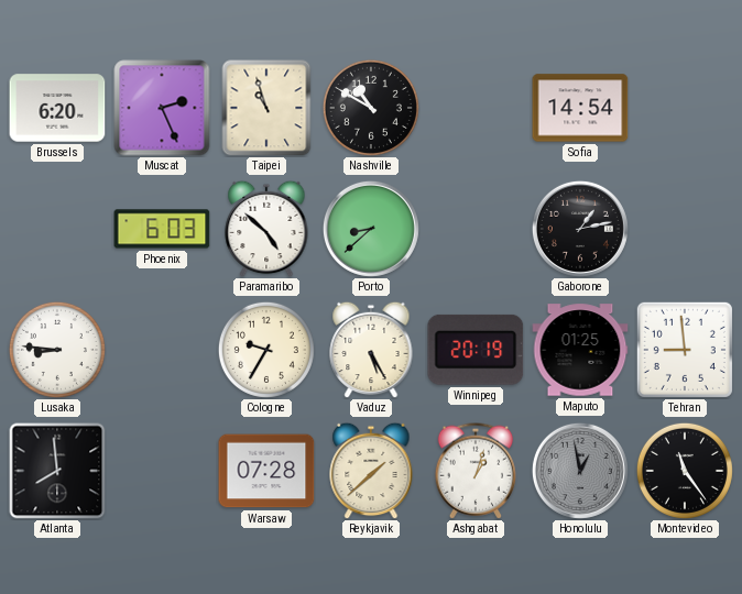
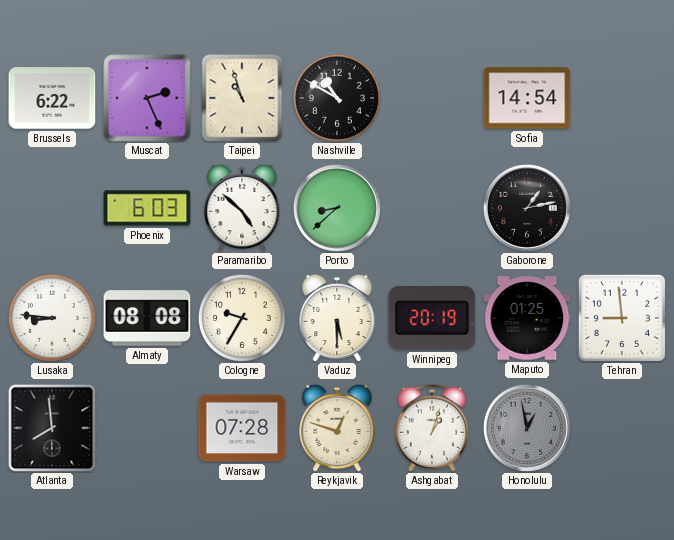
Brussels: 6:20 -> 6:22
Almaty: none -> 08:08
Vaduz: 5:25 -> 5:30
Reykjavik: 1:38 -> 12:48
Montevideo: 11:24 -> none
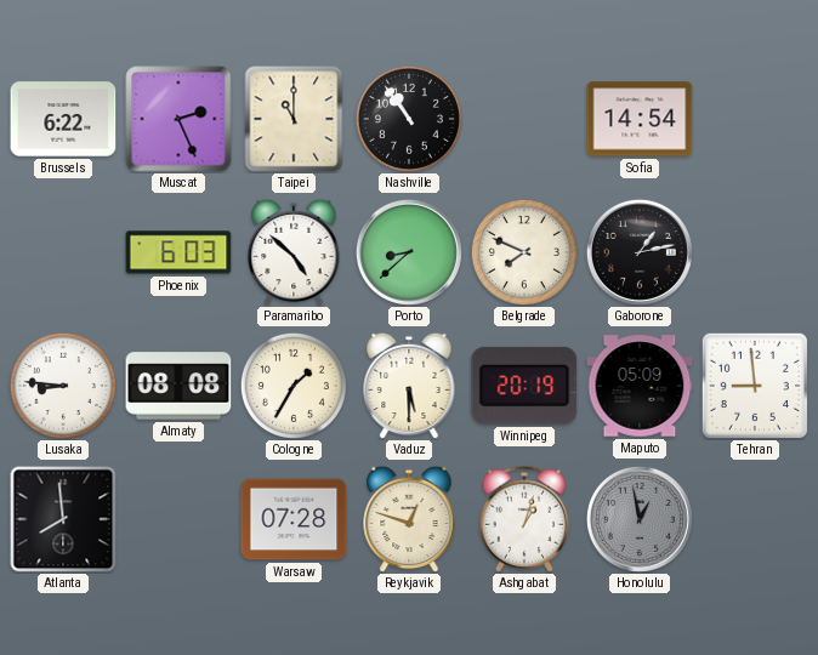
Taipei: 10:57 -> 11:00
Nashville: 10:50 -> 10:54
Belgrade: none -> 7:49
Cologne: 9:35 -> 1:35
Maputo: 01:25 -> 05:09
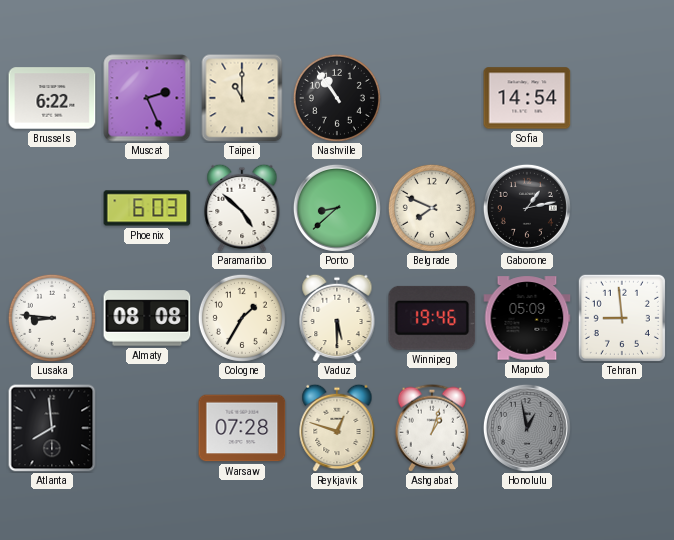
Winnipeg: 20:19 -> 19:46
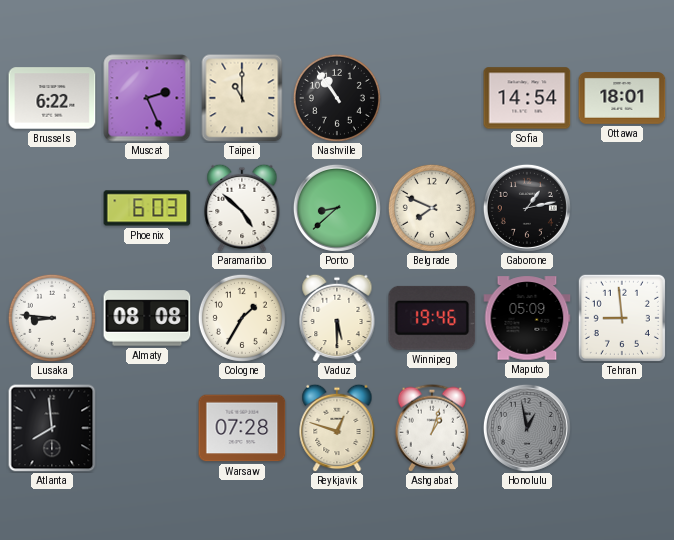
Ottawa: none -> 18:01
